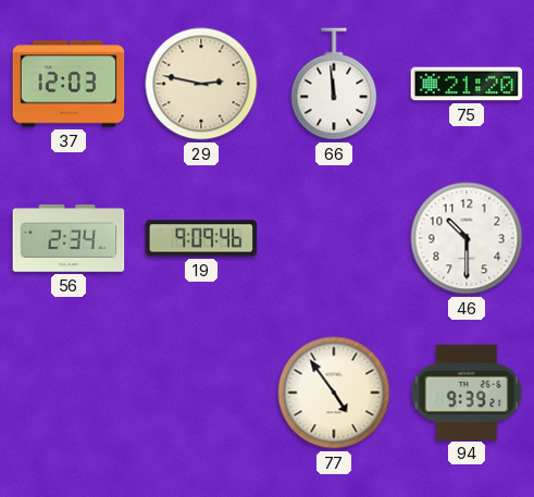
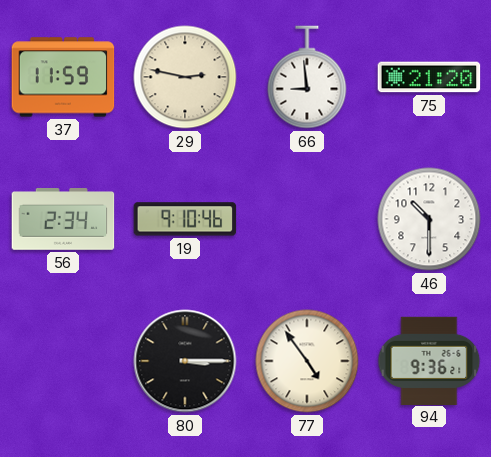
37: 12:03 -> 11:59
66: 11:59 -> 8:59
19: 9:09 -> 9:10
80: none -> 3:15
94: 9:39 -> 9:36
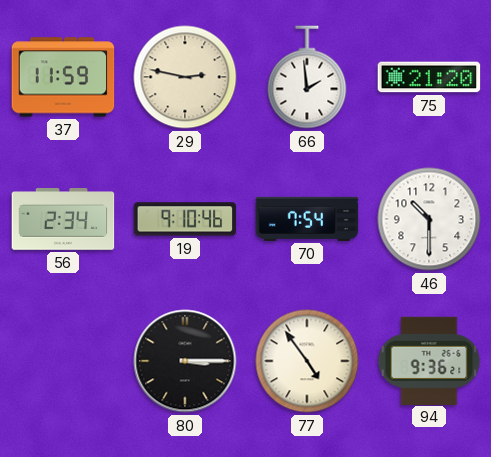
66: 8:59 -> 1:59
70: none -> 7:54
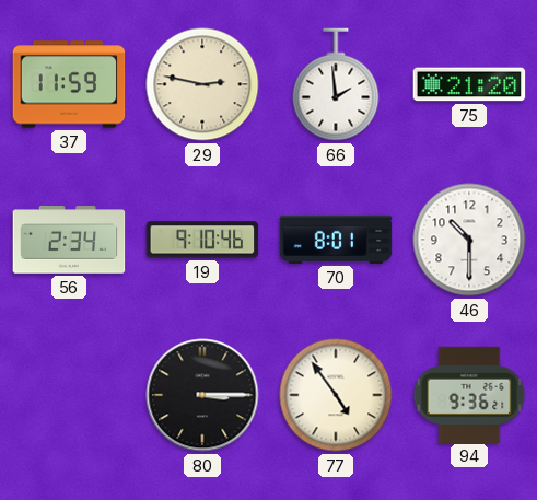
70: 7:54 -> 8:01
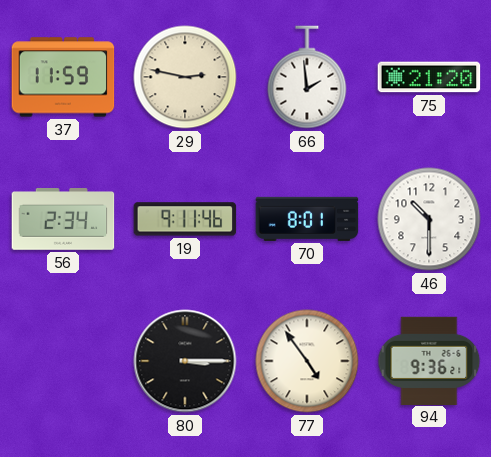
19: 9:10 -> 9:11
